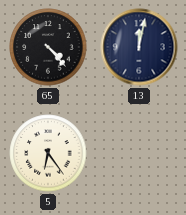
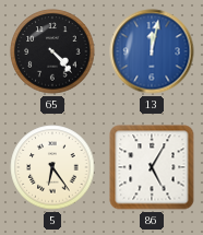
13 dial: navy -> blue
86: none -> 5:05
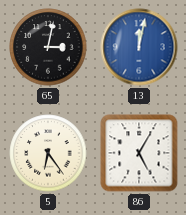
65: 4:23 -> 3:02
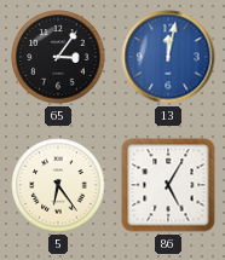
65: 3:02 -> 3:06
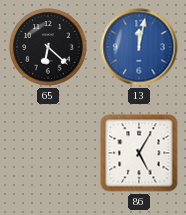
65: 3:06 -> 6:22
5: 6:24 -> none
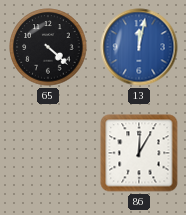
65: 6:22 -> 4:22
86: 5:05 -> 12:05
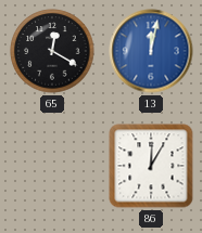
65: 4:22 -> 12:20
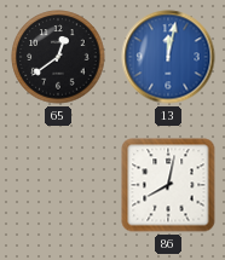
65: 12:20 -> 12:39
86: 12:05 -> 8:02
